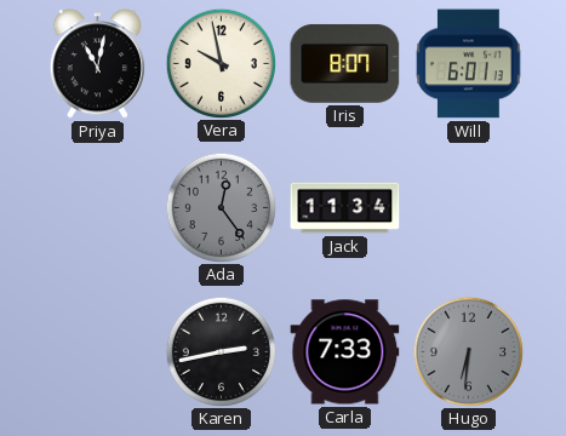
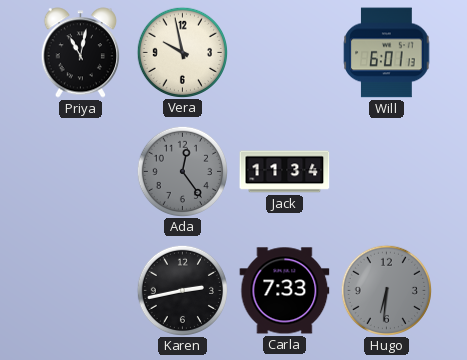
Iris: 8:07 -> none
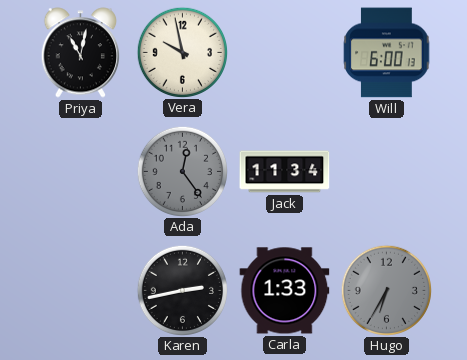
Will: 6:01 -> 6:00
Carla: 7:33 -> 1:33
Hugo: 6:31 -> 6:35
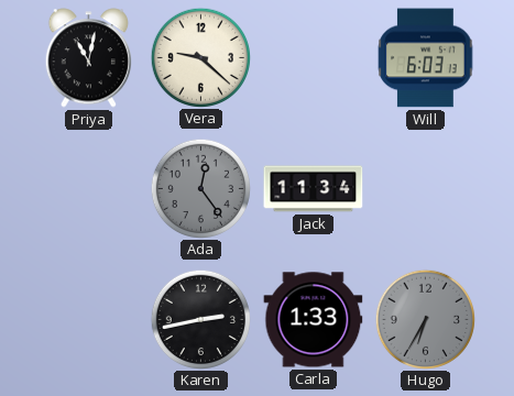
Vera: 9:58 -> 9:22
Will: 6:00 -> 6:03
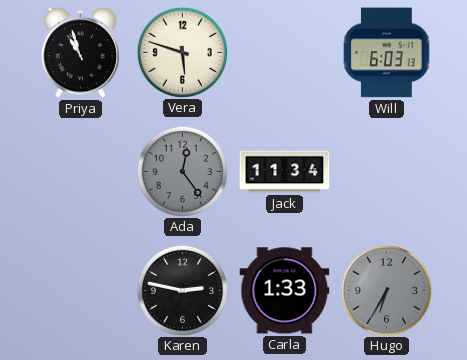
Priya: 11:02 -> 10:57
Vera: 9:22 -> 5:48
Karen: 2:43 -> 2:47
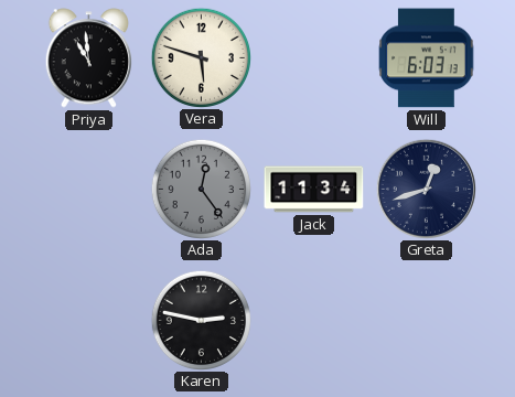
Priya: 10:57 -> 10:59
Greta: none -> 12:42
Carla: 1:33 -> none
Hugo: 6:35 -> none
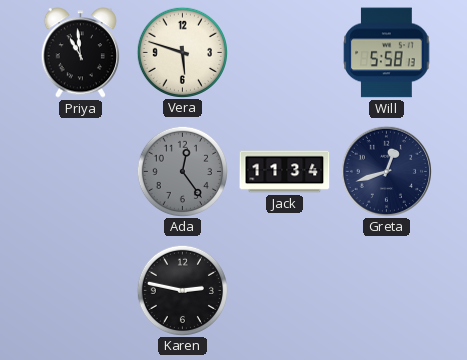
Will: 6:03 -> 5:58
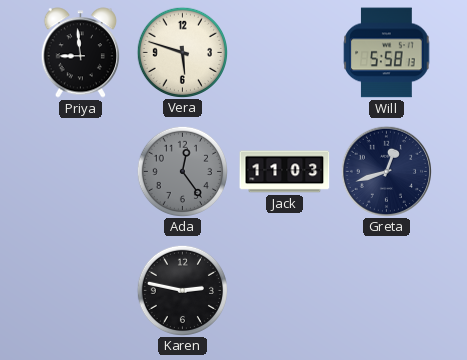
Priya: 10:59 -> 8:59
Jack: 11:34 -> 11:03
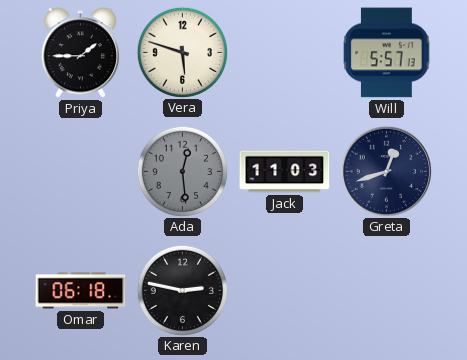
Priya: 8:59 -> 1:45
Will: 5:58 -> 5:57
Ada: 12:24 -> 12:29
Omar: none -> 06:18
